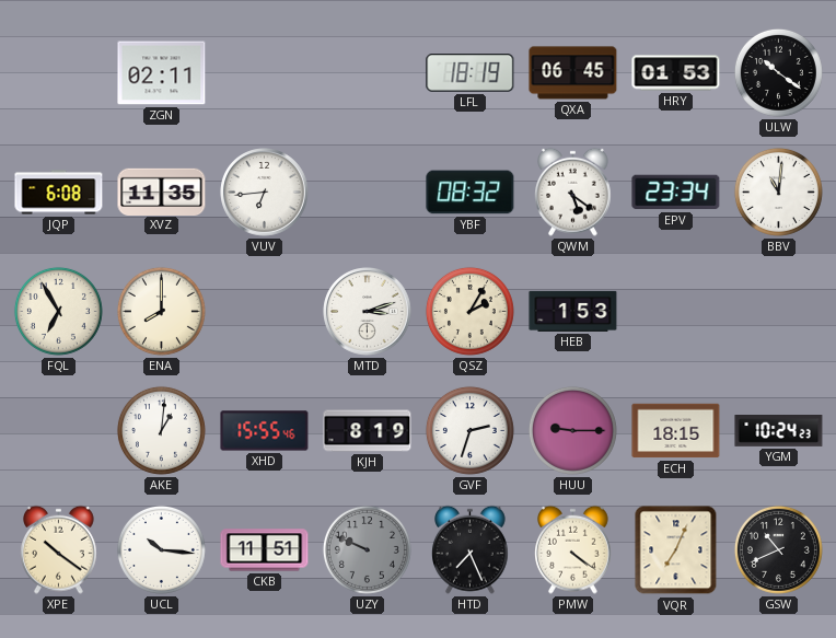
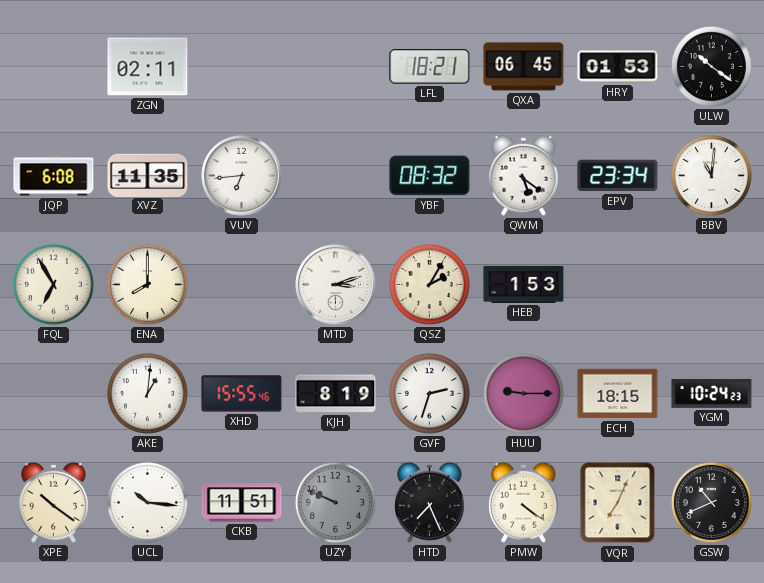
LFL: 18:19 -> 18:21
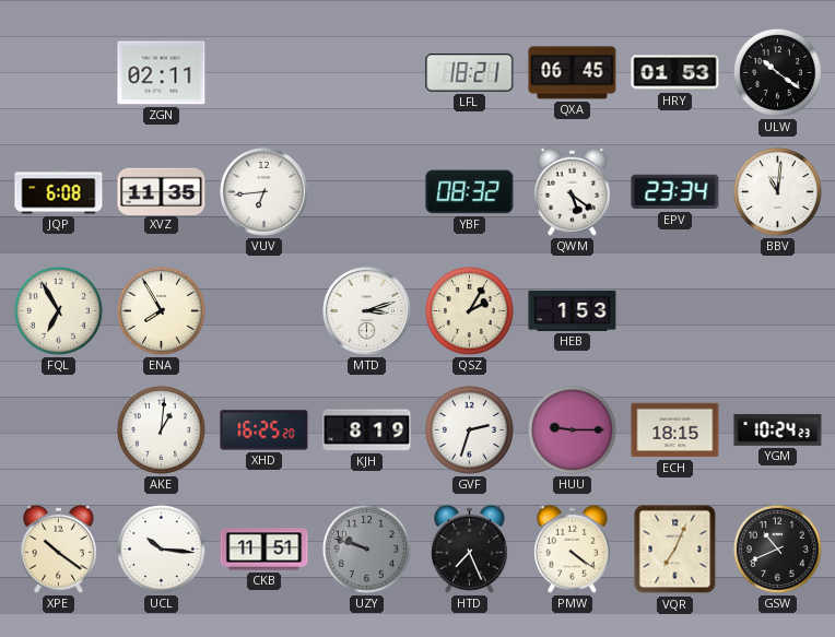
ENA: 8:00 -> 7:55
XHD: 15:55 -> 16:25
UZY: 9:49 -> 9:48
